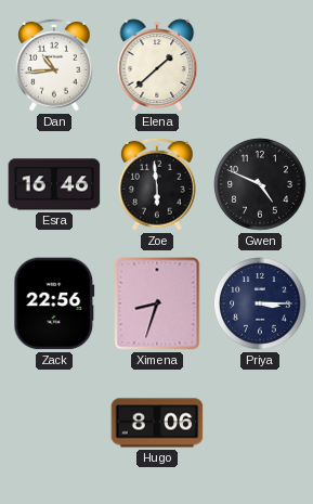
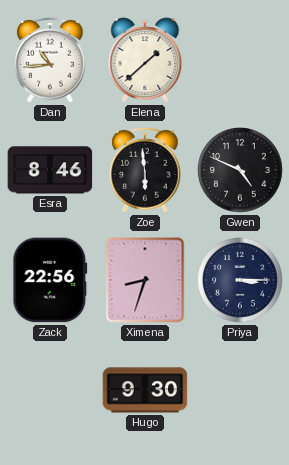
Esra: 16:46 -> 8:46
Hugo: 8:06 -> 9:30
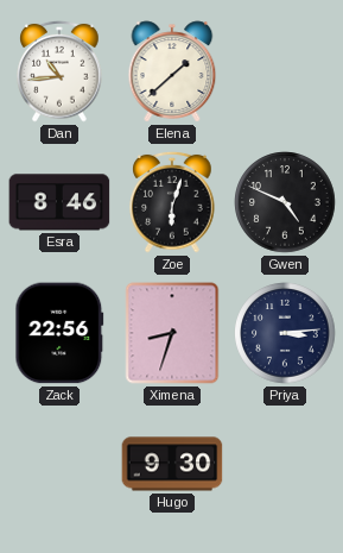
Zoe: 5:59 -> 6:03
Priya: 3:15 -> 3:14
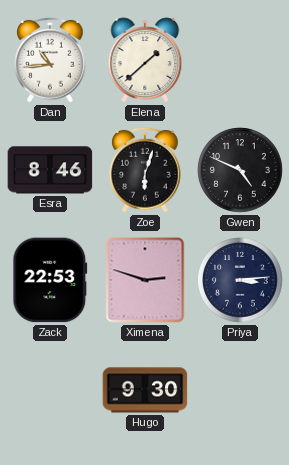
Zack: 22:56 -> 22:53
Ximena: 8:33 -> 2:48
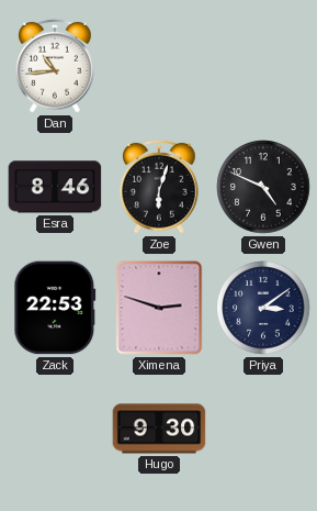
Elena: 1:38 -> none
Priya: 3:14 -> 3:09
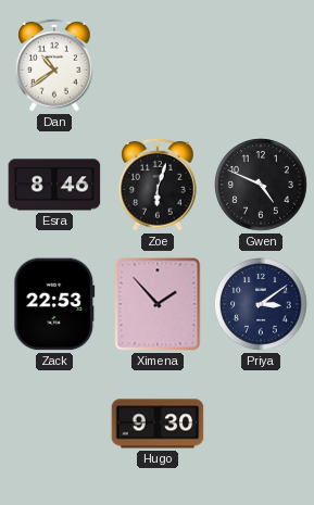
Dan: 10:44 -> 10:39
Ximena: 2:48 -> 1:53
